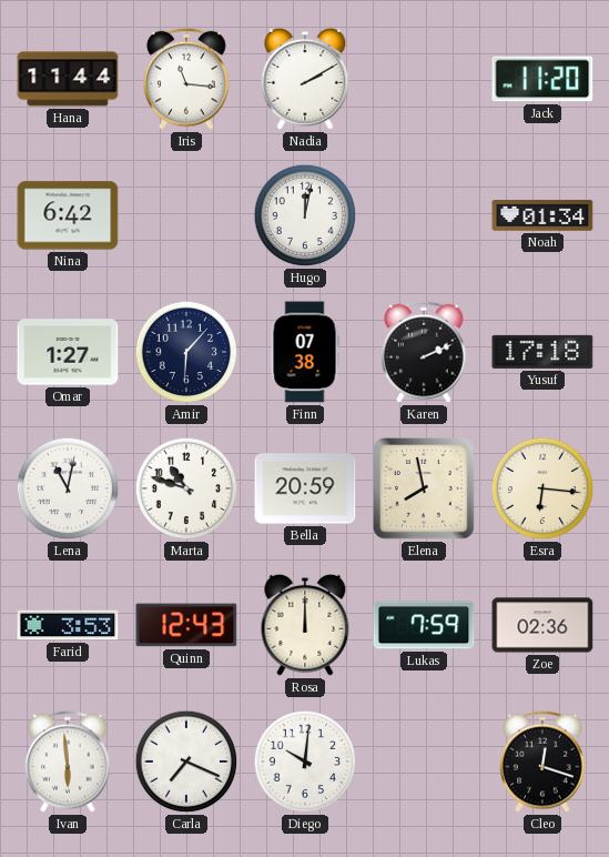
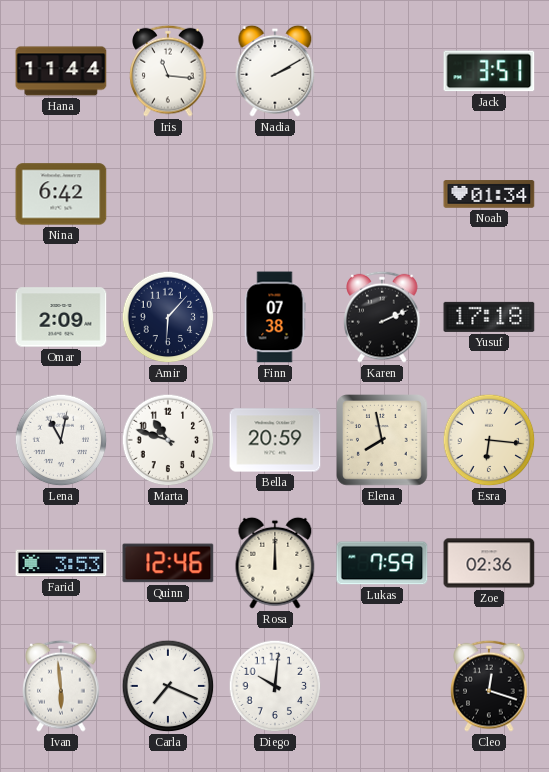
Jack: 11:20 -> 3:51
Hugo: 12:02 -> none
Omar: 1:27 -> 2:09
Quinn: 12:43 -> 12:46
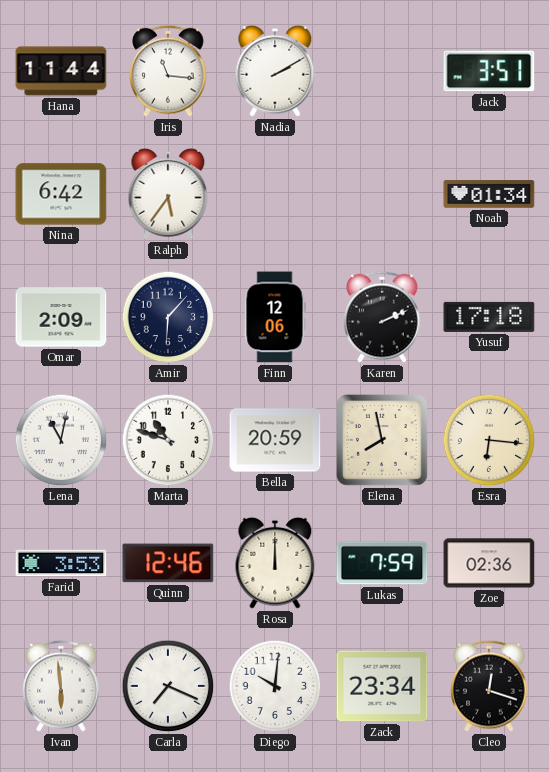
Ralph: none -> 5:36
Finn: 07:38 -> 12:06
Zack: none -> 23:34
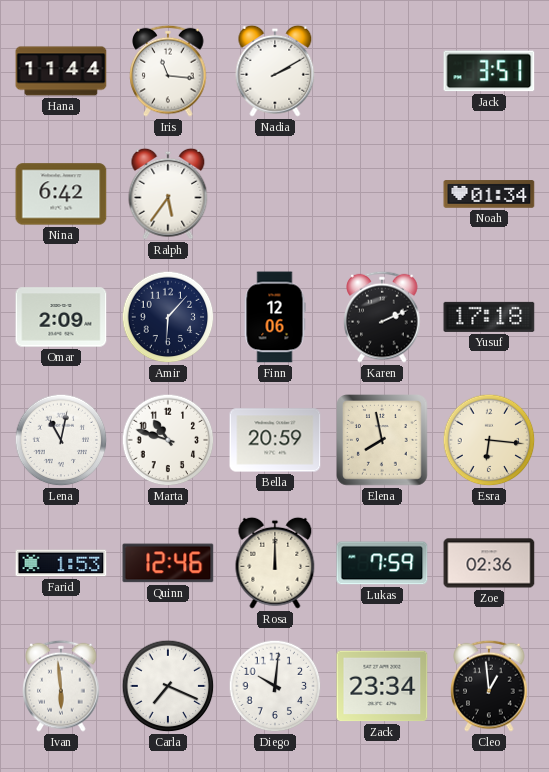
Farid: 3:53 -> 1:53
Cleo: 12:18 -> 12:59
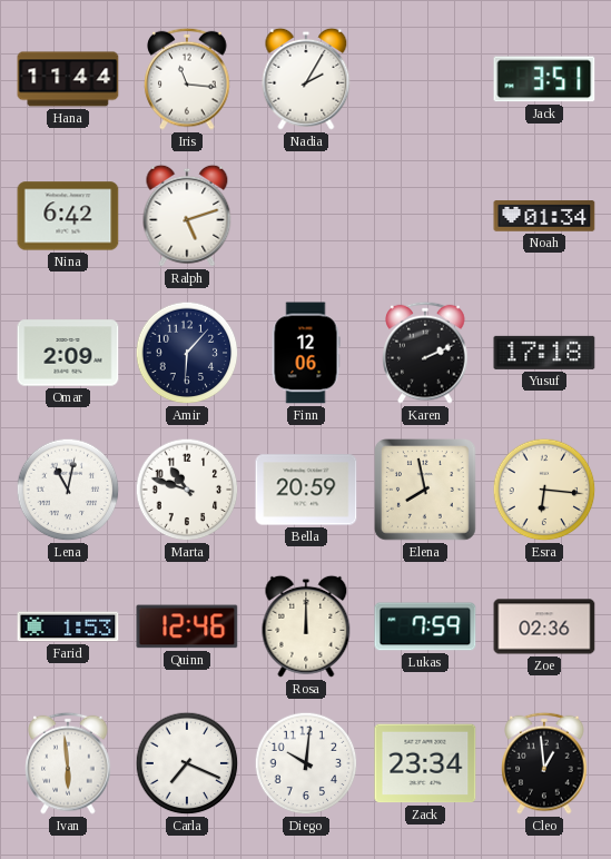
Nadia: 2:10 -> 2:05
Ralph: 5:36 -> 5:12
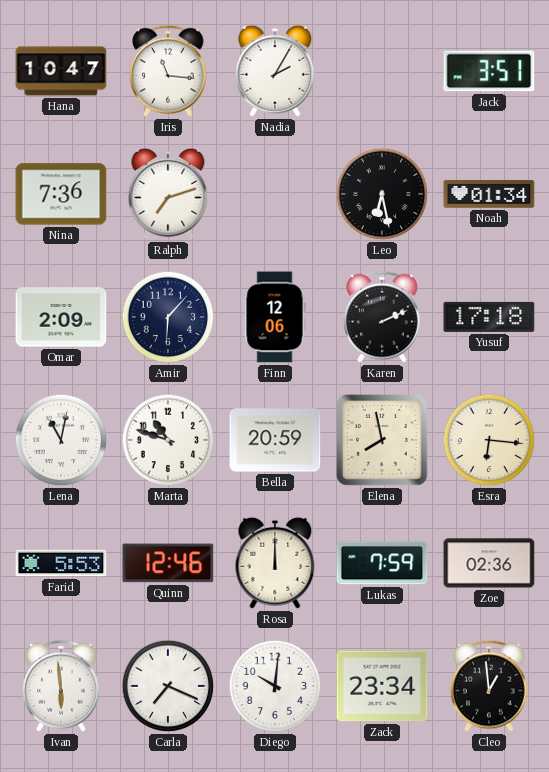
Hana: 11:44 -> 10:47
Nina: 6:42 -> 7:36
Ralph: 5:12 -> 7:12
Leo: none -> 6:28
Farid: 1:53 -> 5:53
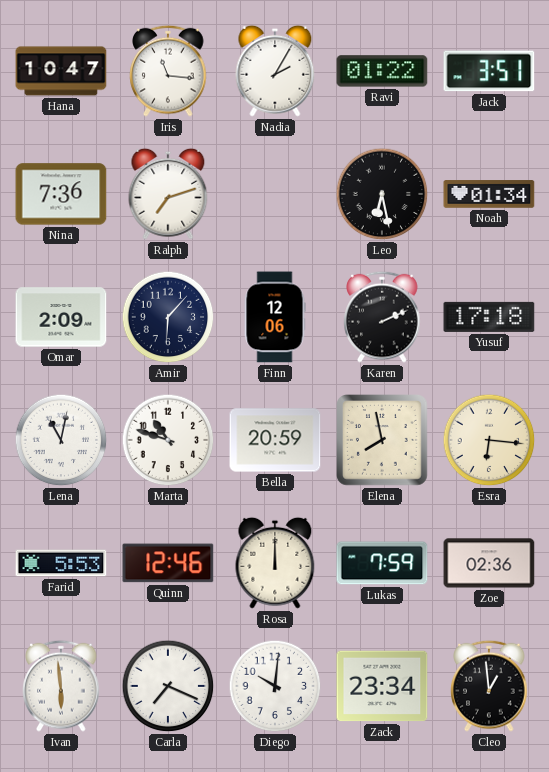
Ravi: none -> 01:22
